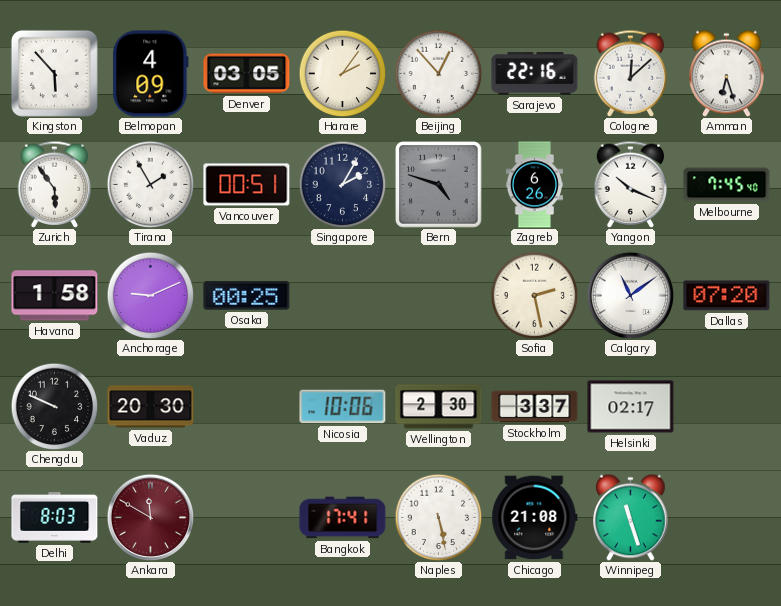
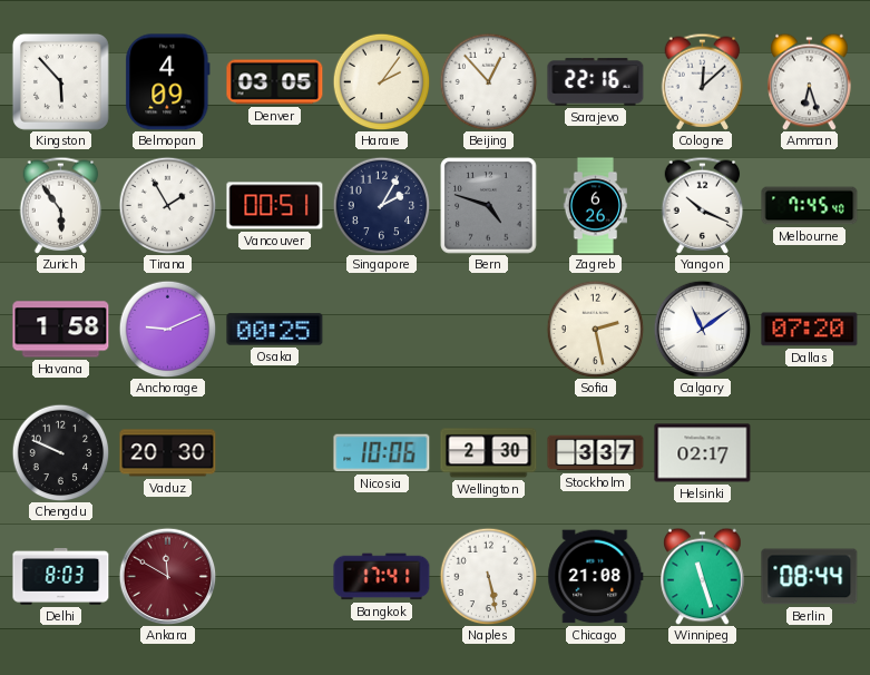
Berlin: none -> 08:44
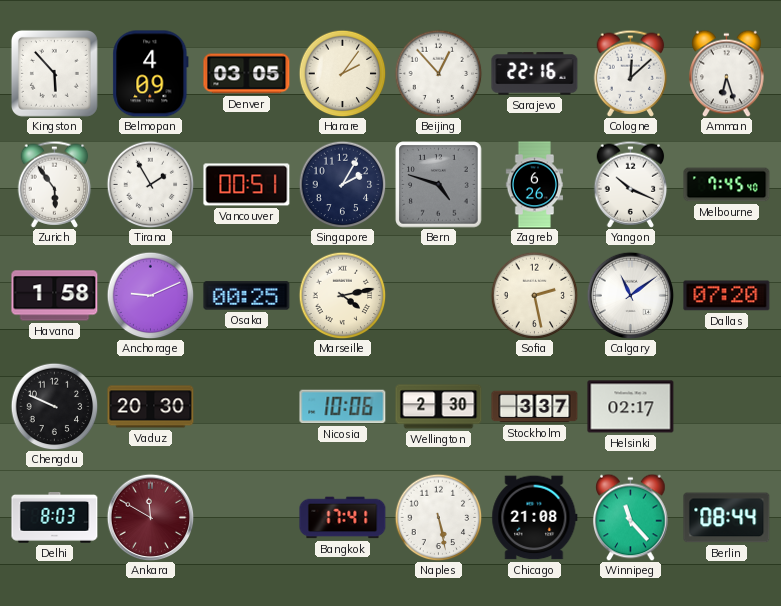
Marseille: none -> 4:13
Winnipeg: 11:27 -> 11:23
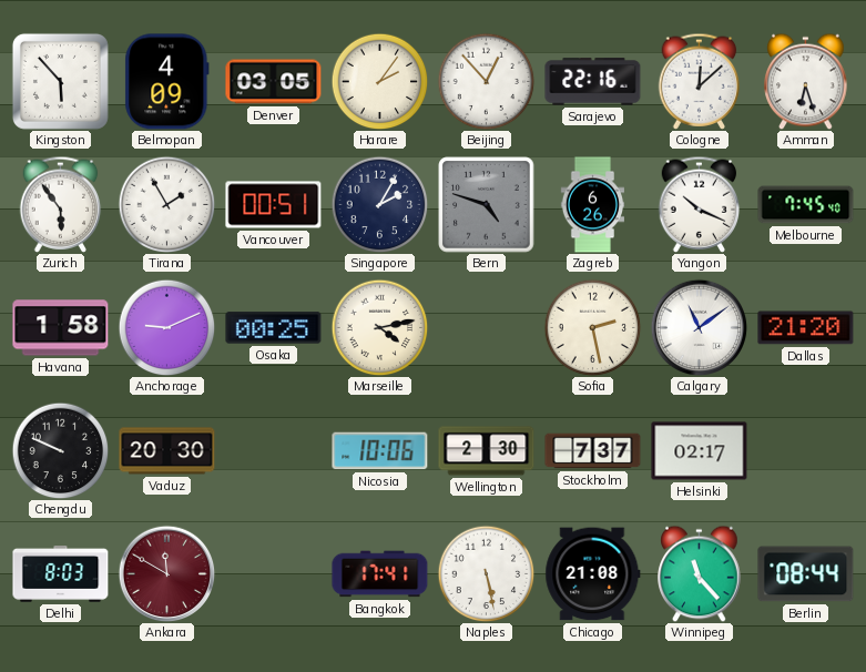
Dallas: 07:20 -> 21:20
Stockholm: 3:37 -> 7:37
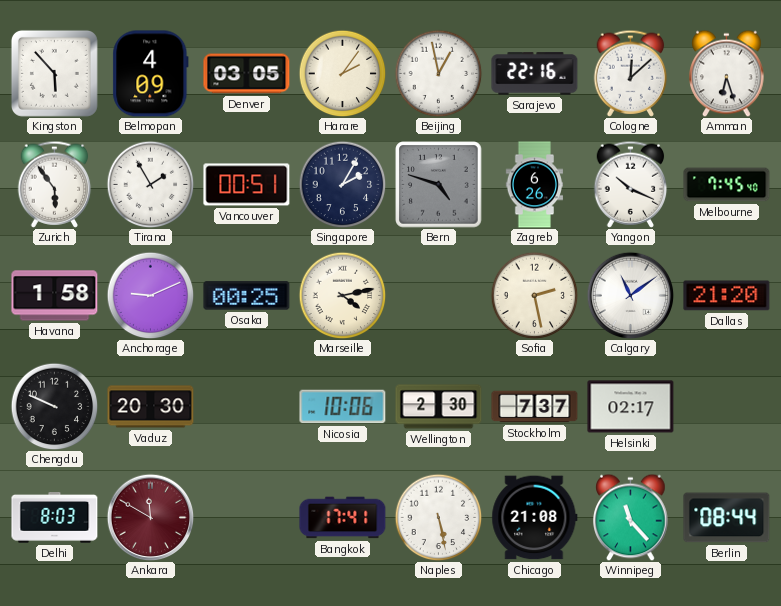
Beijing: 12:53 -> 12:58
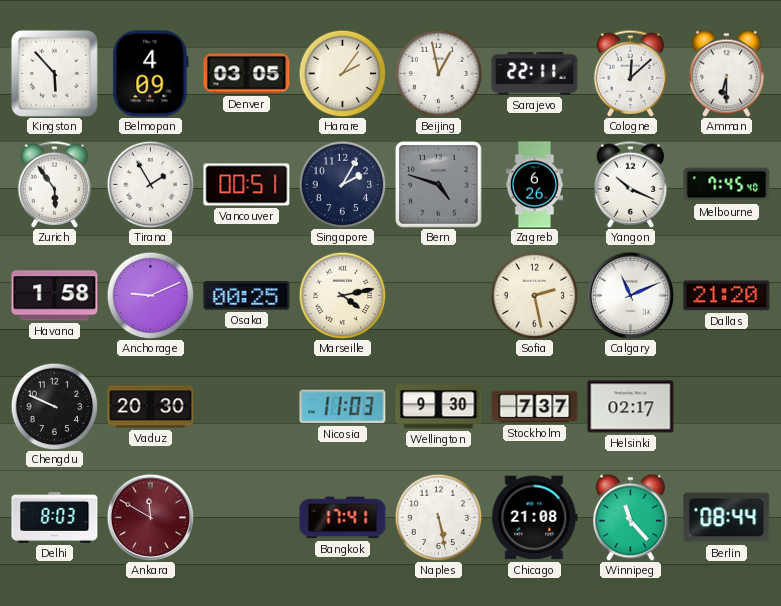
Sarajevo: 22:16 -> 22:11
Amman: 6:27 -> 6:30
Calgary: 11:09 -> 11:11
Nicosia: 10:06 -> 11:03
Wellington: 2:30 -> 9:30
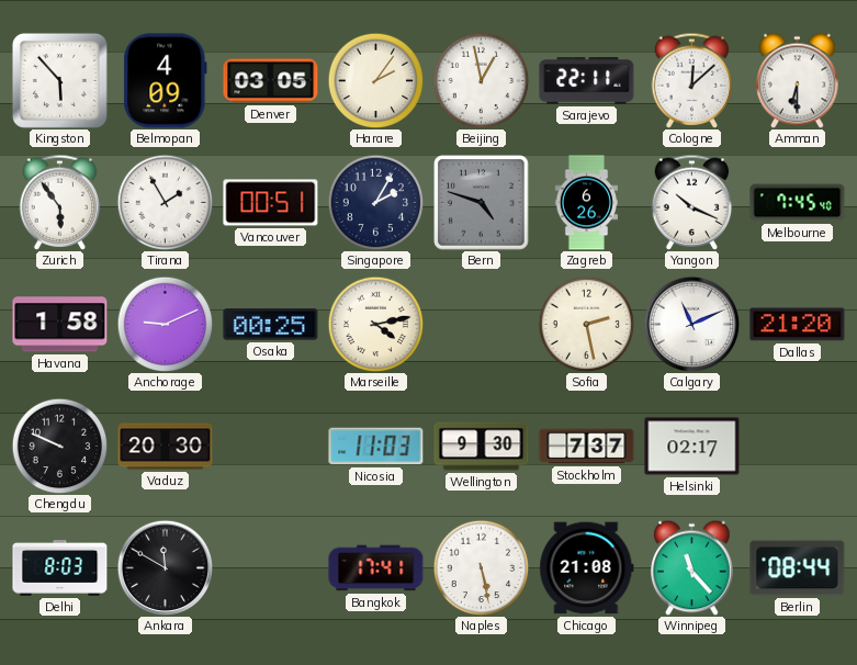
Ankara dial: burgundy -> black
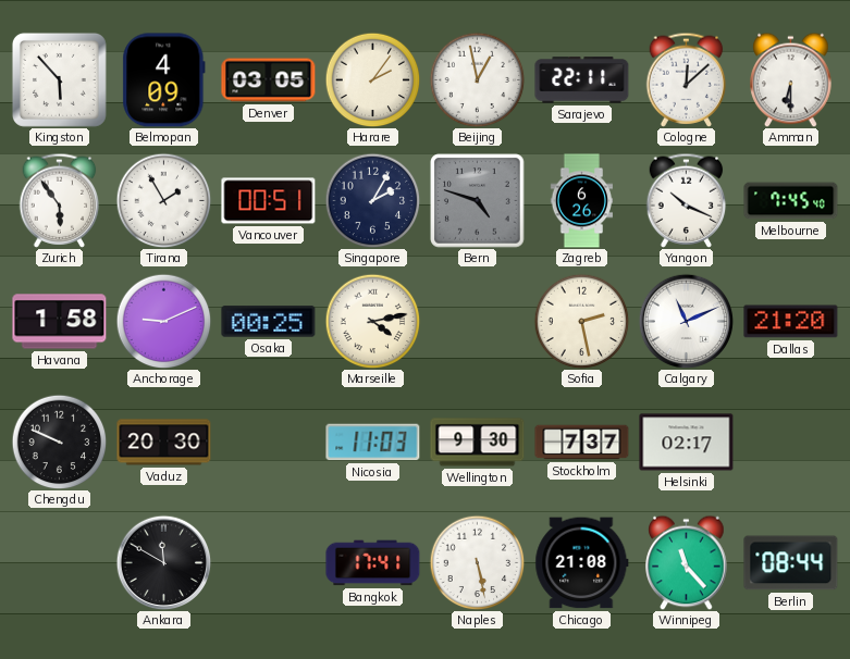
Delhi: 8:03 -> none
